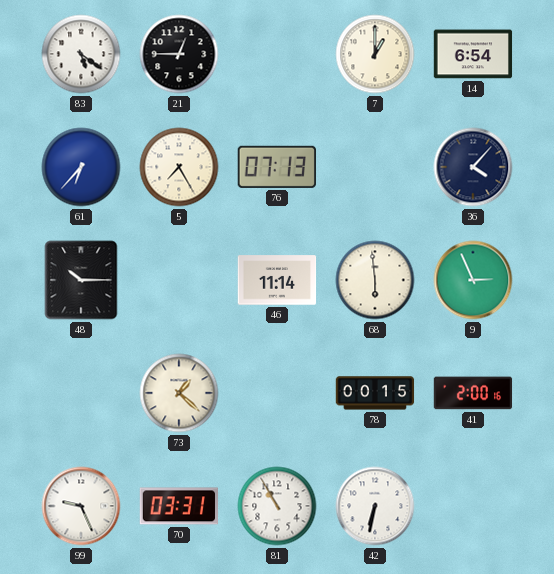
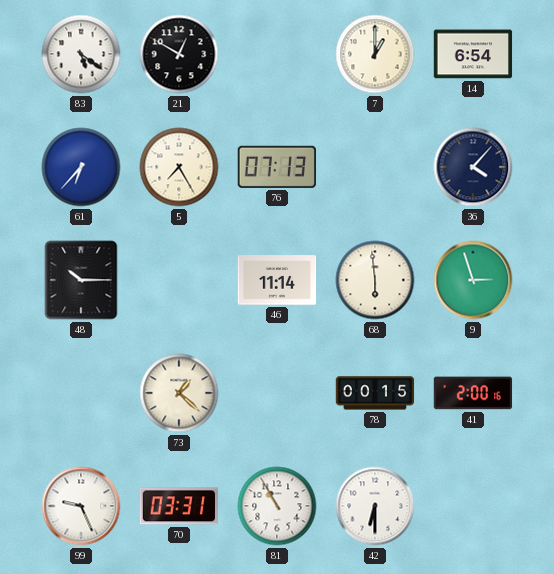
21: 12:45 -> 12:50
9: 2:56 -> 2:57
42: 6:32 -> 6:30
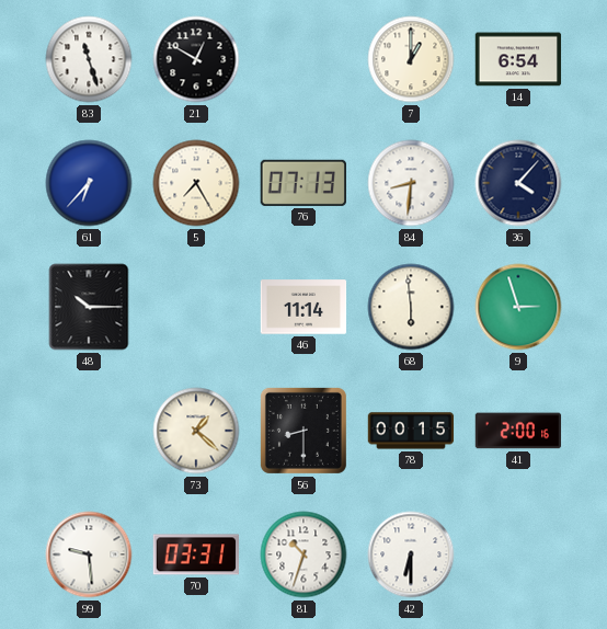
83: 5:21 -> 11:27
84: none -> 8:31
56: none -> 8:30
99: 9:26 -> 9:29
81: 10:55 -> 10:33
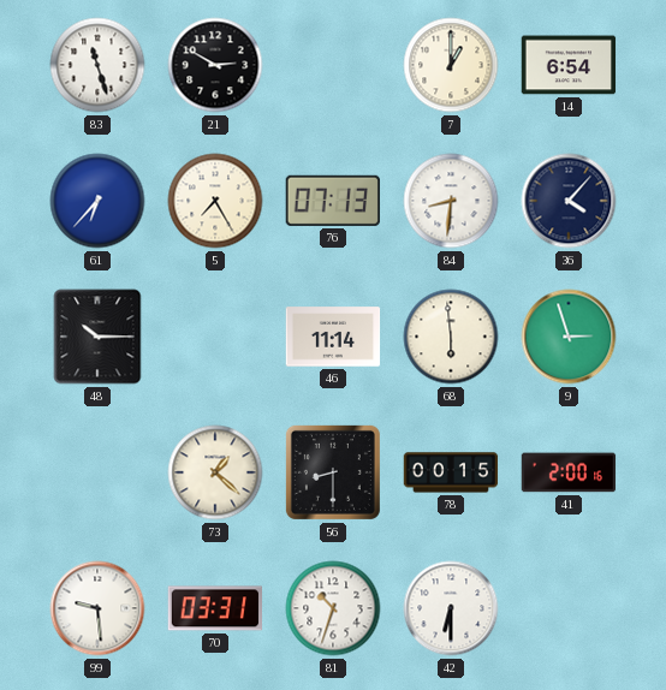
21: 12:50 -> 2:50
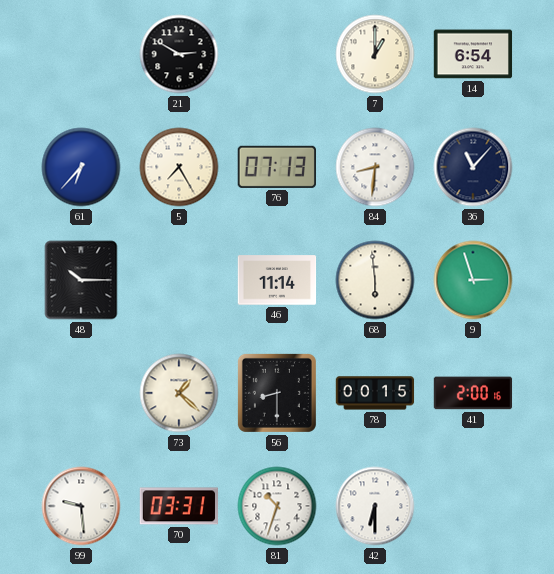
83: 11:27 -> none
36: 4:07 -> 11:07
